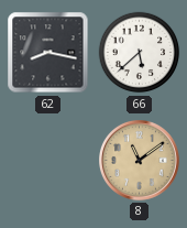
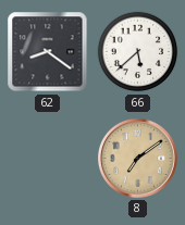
62: 8:17 -> 8:21
8: 11:09 -> 7:09
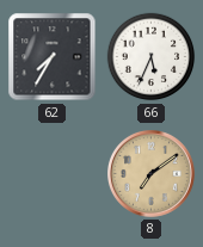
62: 8:21 -> 7:35
66: 5:38 -> 5:34
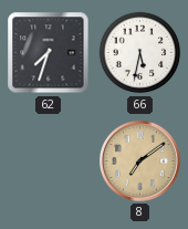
62: 7:35 -> 7:33
66: 5:34 -> 5:32
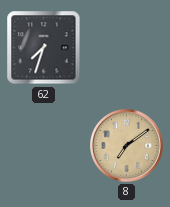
66: 5:32 -> none
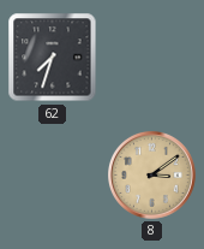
8: 7:09 -> 3:09
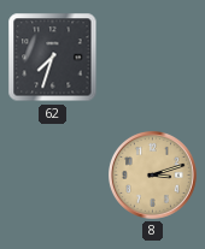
8: 3:09 -> 3:12
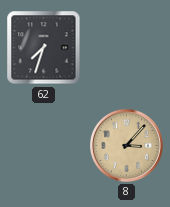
8: 3:12 -> 3:07
